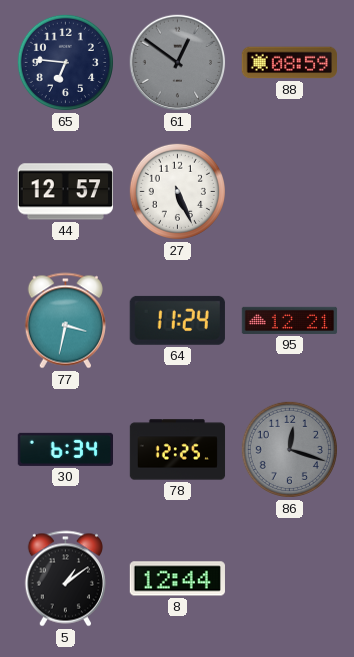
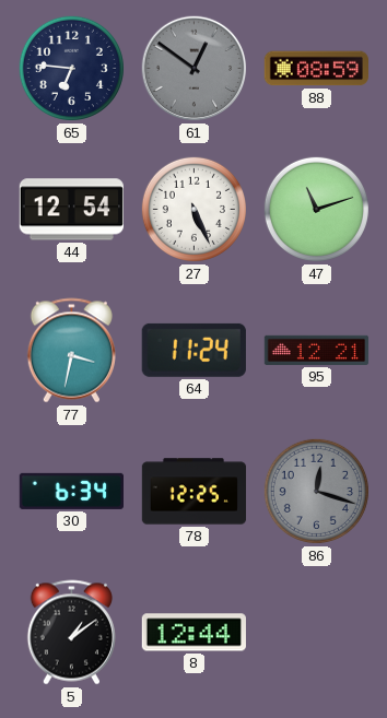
44: 12:57 -> 12:54
47: none -> 11:12
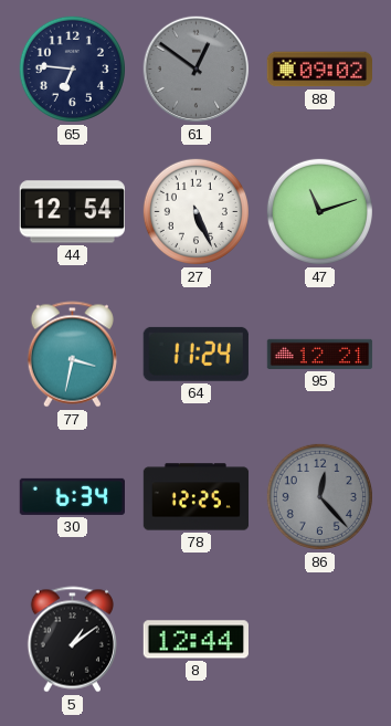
88: 08:59 -> 09:02
86: 12:18 -> 12:23
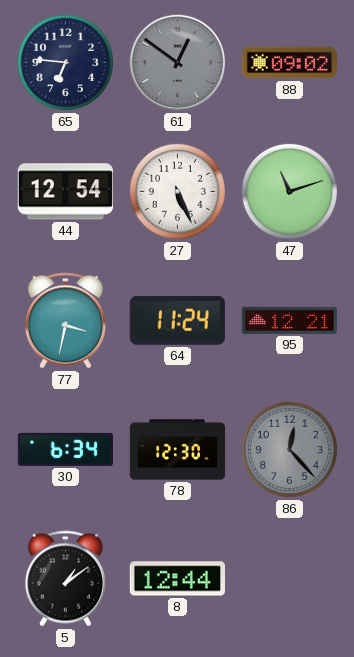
78: 12:25 -> 12:30
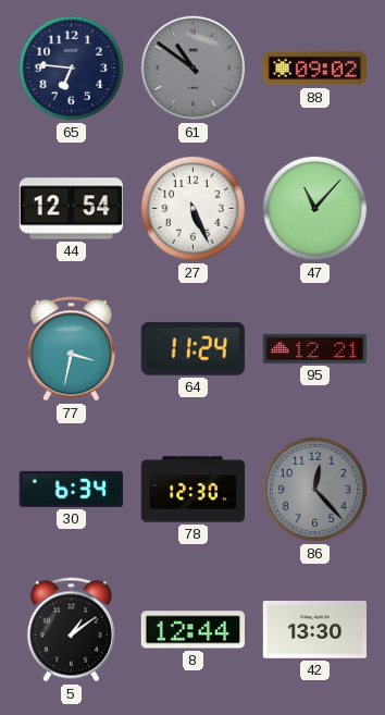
61: 12:51 -> 10:51
47: 11:12 -> 11:07
42: none -> 13:30
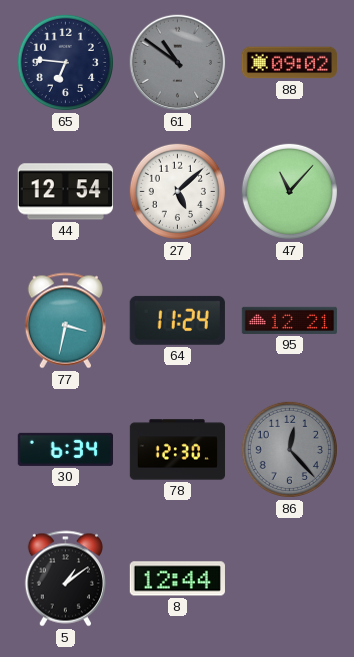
27: 5:26 -> 5:08
42: 13:30 -> none
